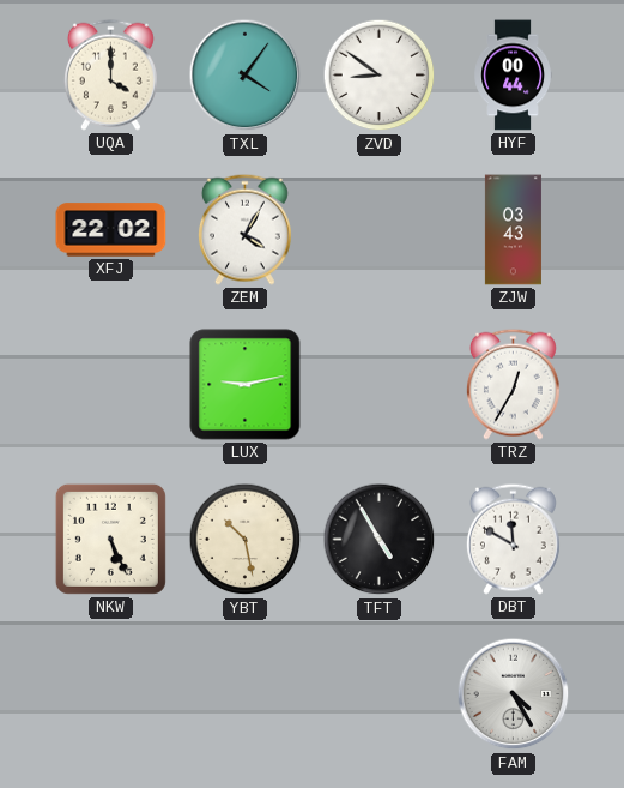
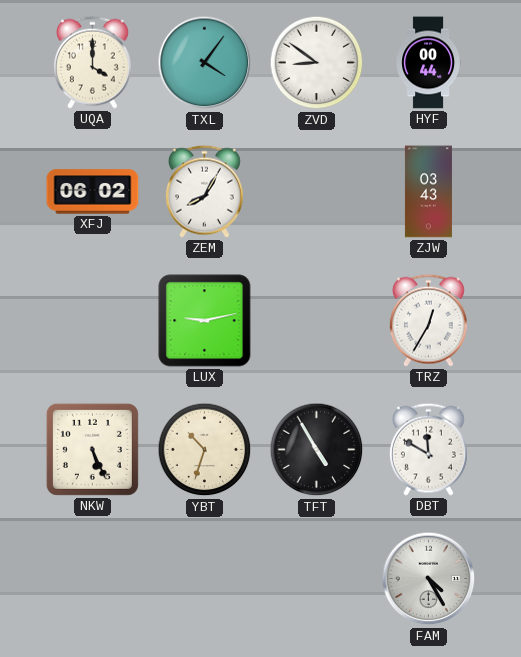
XFJ: 22:02 -> 06:02
ZEM: 4:05 -> 8:05
YBT: 10:28 -> 10:33
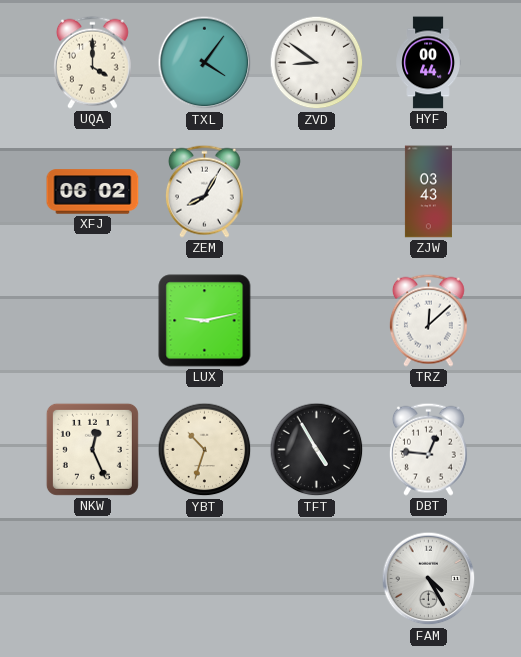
TRZ: 12:35 -> 12:08
NKW: 5:26 -> 12:26
DBT: 11:50 -> 12:46
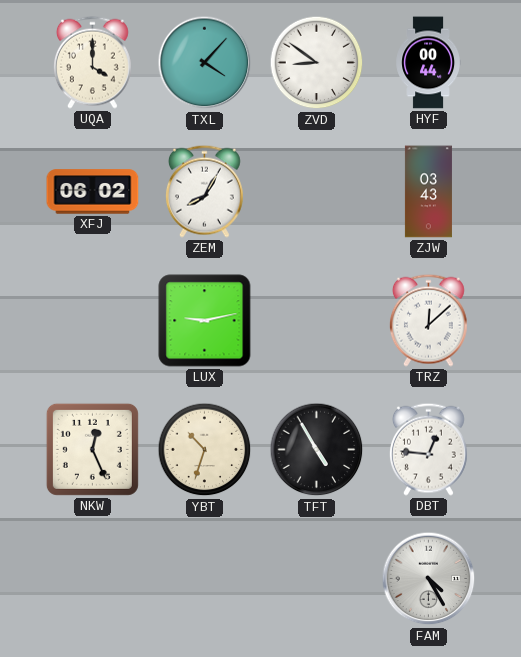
TXL: 4:06 -> 4:07
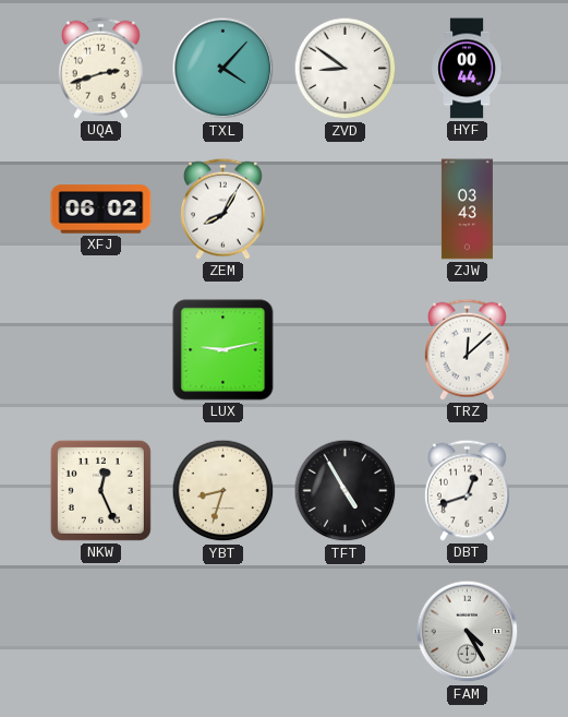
UQA: 4:00 -> 2:42
YBT: 10:33 -> 8:33
DBT: 12:46 -> 12:42
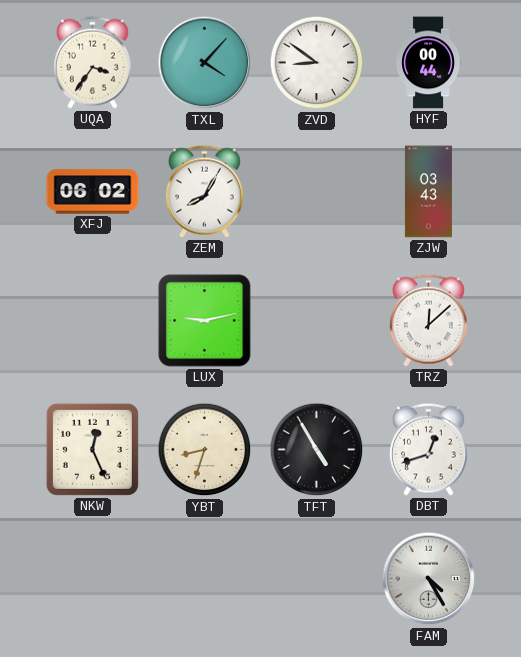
UQA: 2:42 -> 3:36
